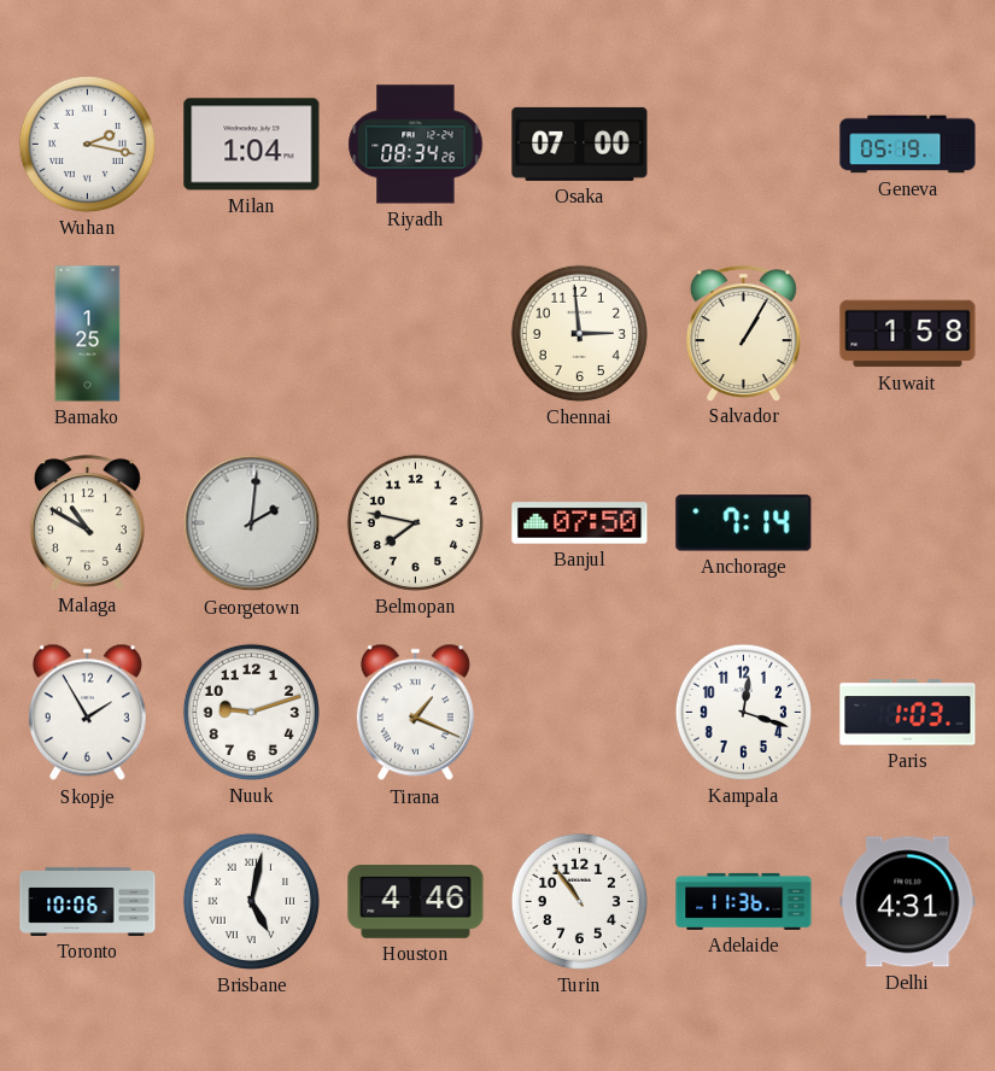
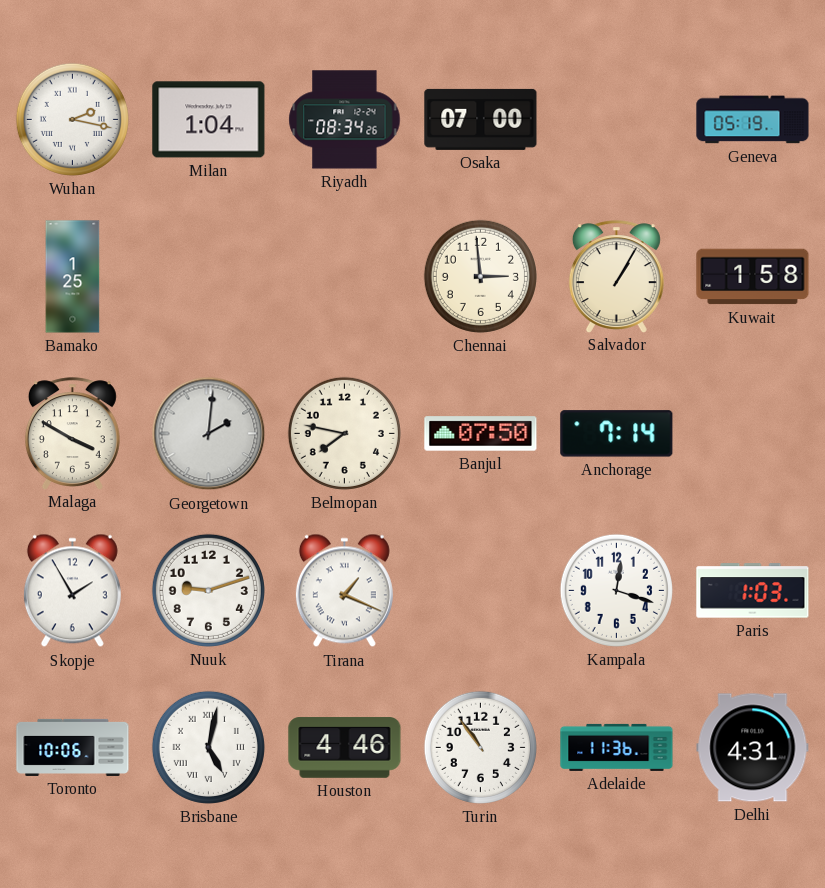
Malaga: 10:50 -> 3:50
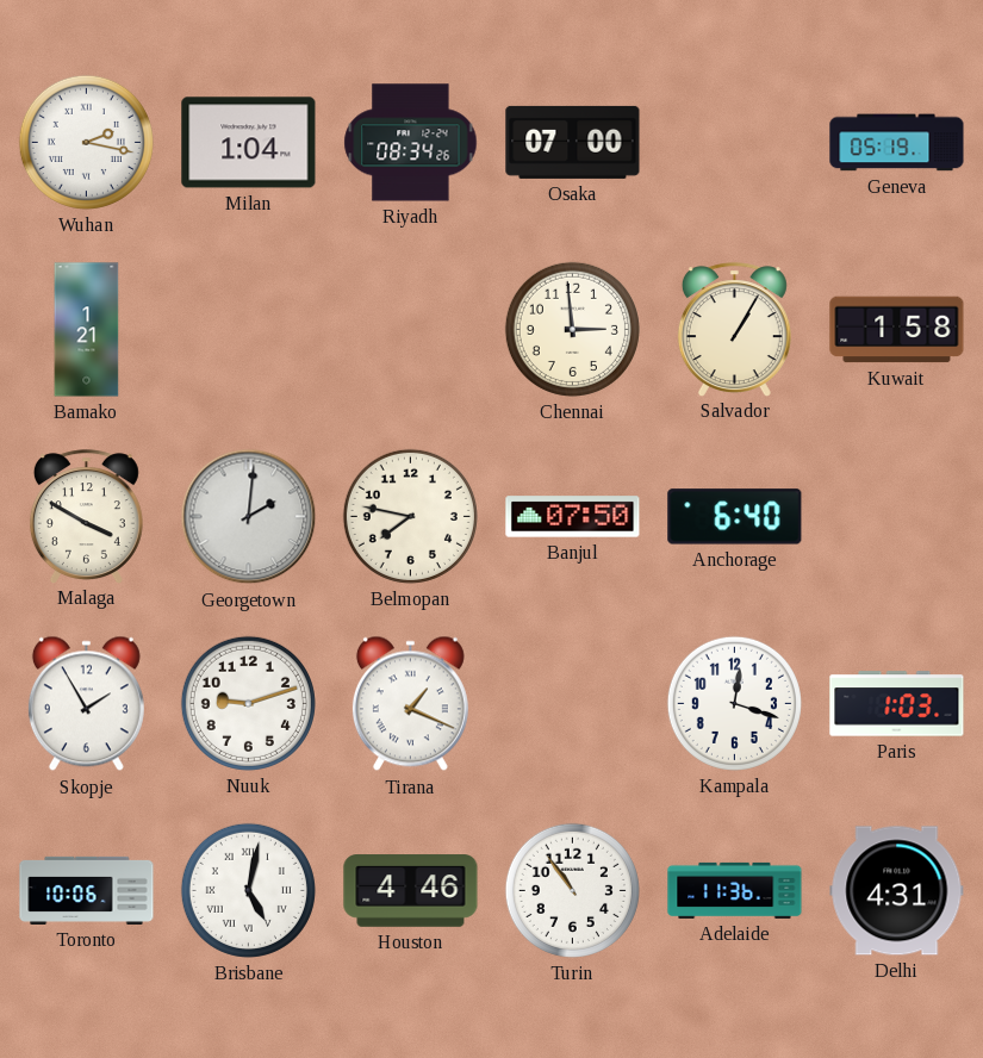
Bamako: 1:25 -> 1:21
Anchorage: 7:14 -> 6:40
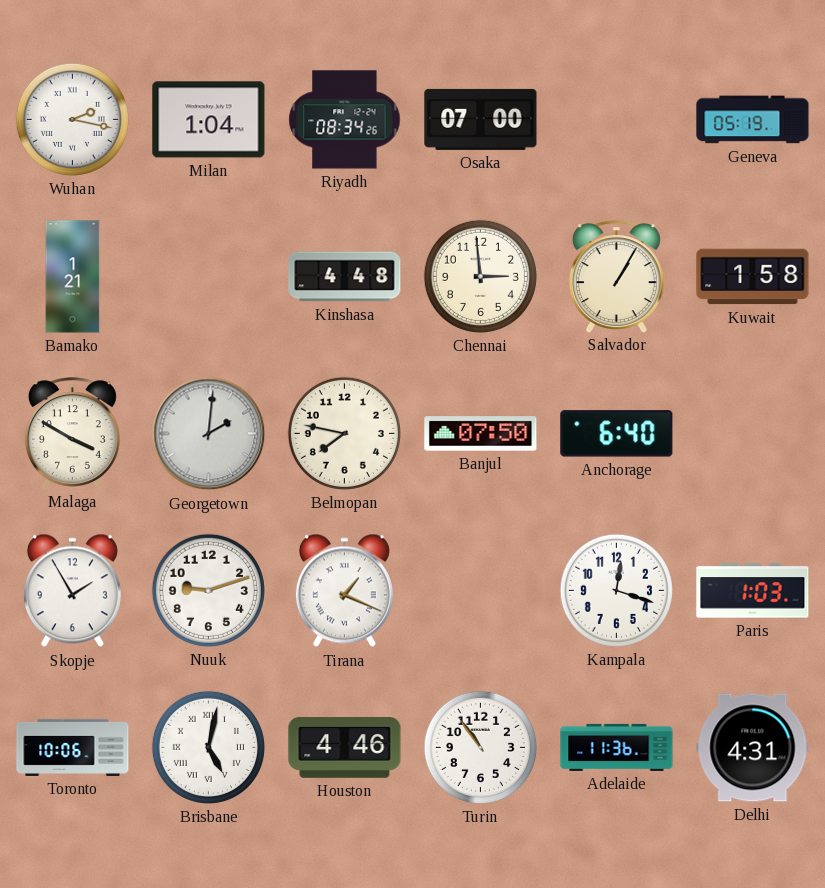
Kinshasa: none -> 4:48
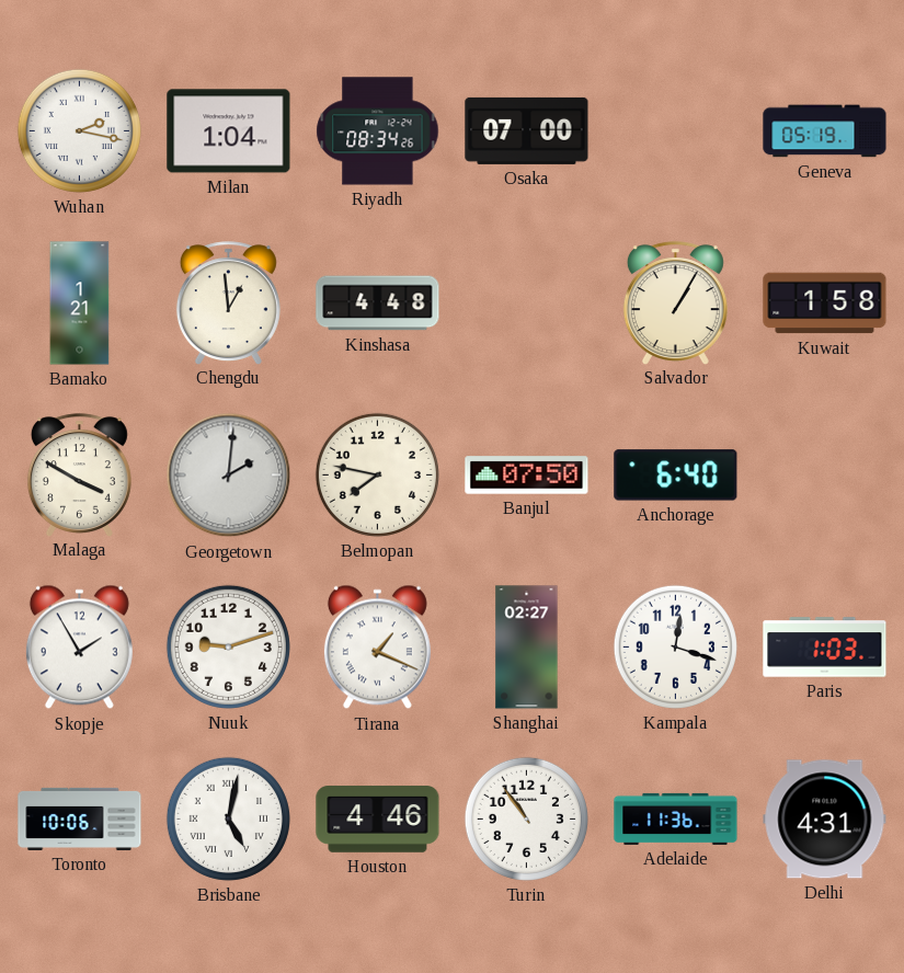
Chengdu: none -> 12:59
Chennai: 2:59 -> none
Shanghai: none -> 02:27
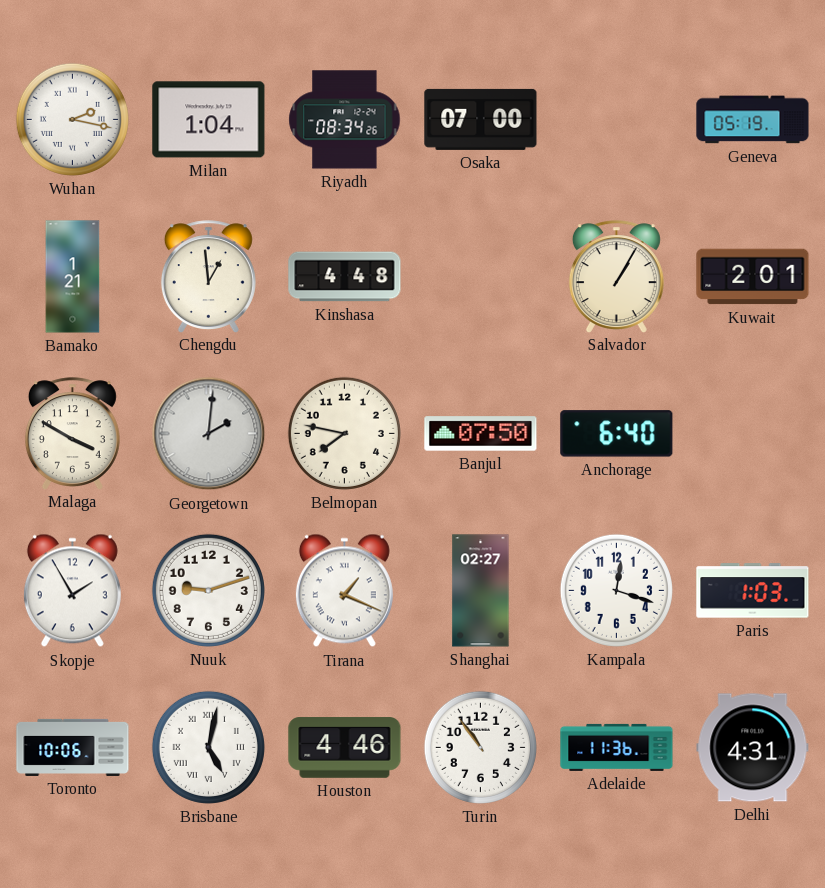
Kuwait: 1:58 -> 2:01
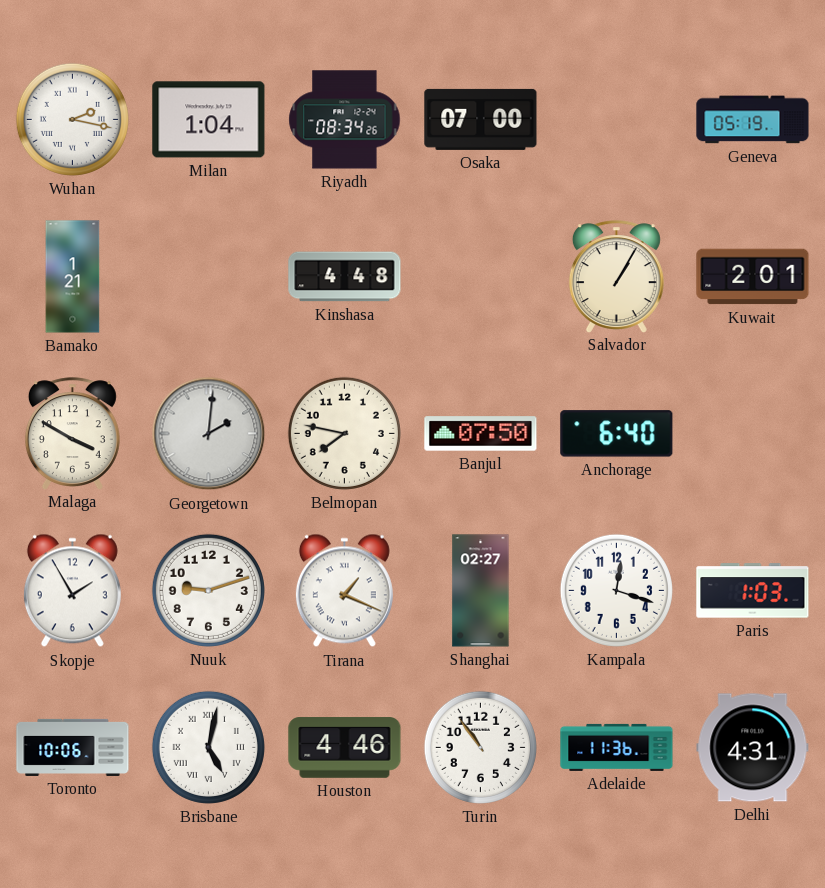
Chengdu: 12:59 -> none
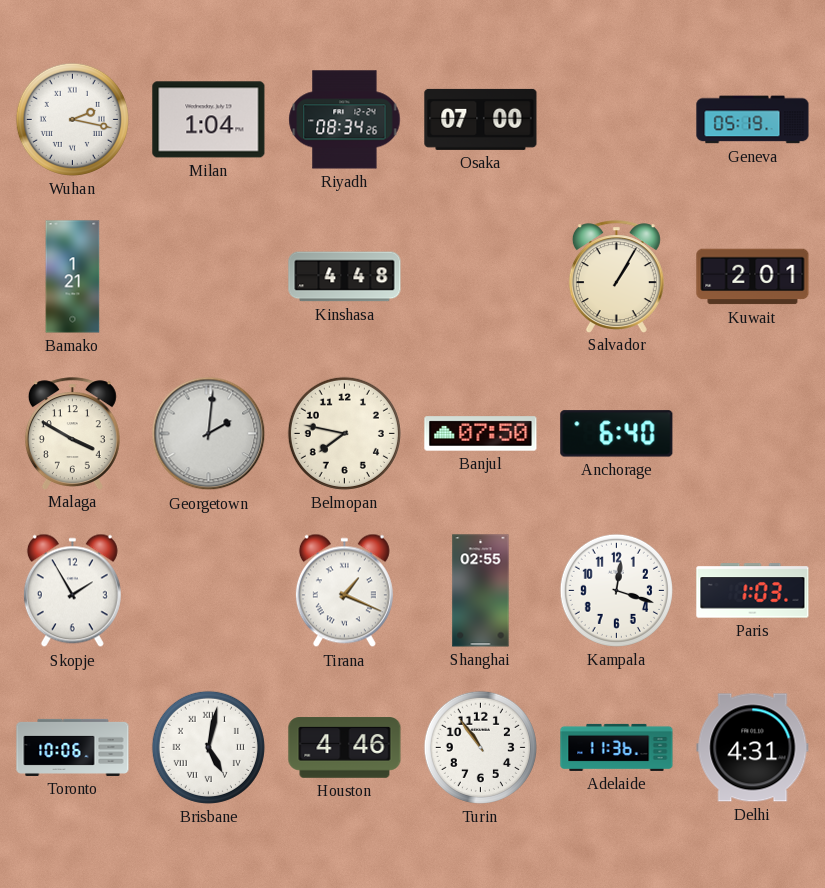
Nuuk: 9:12 -> none
Shanghai: 02:27 -> 02:55
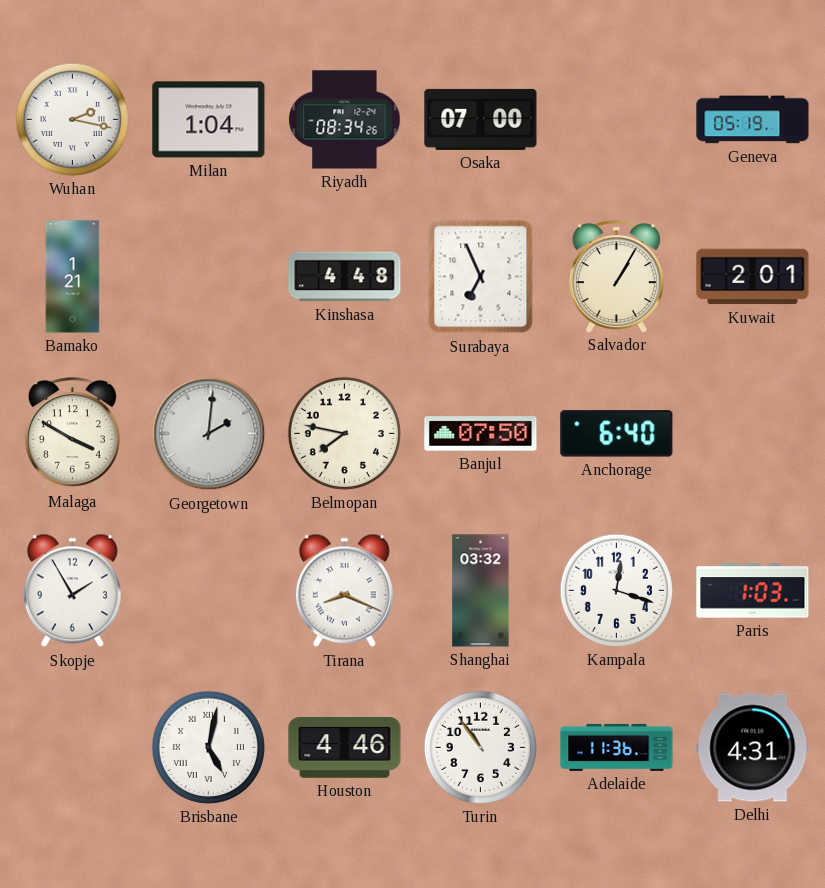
Surabaya: none -> 6:56
Tirana: 1:19 -> 8:19
Shanghai: 02:55 -> 03:32
Toronto: 10:06 -> none
